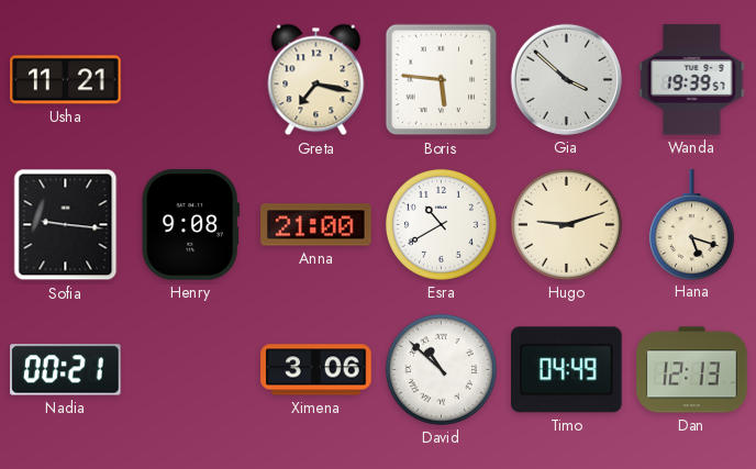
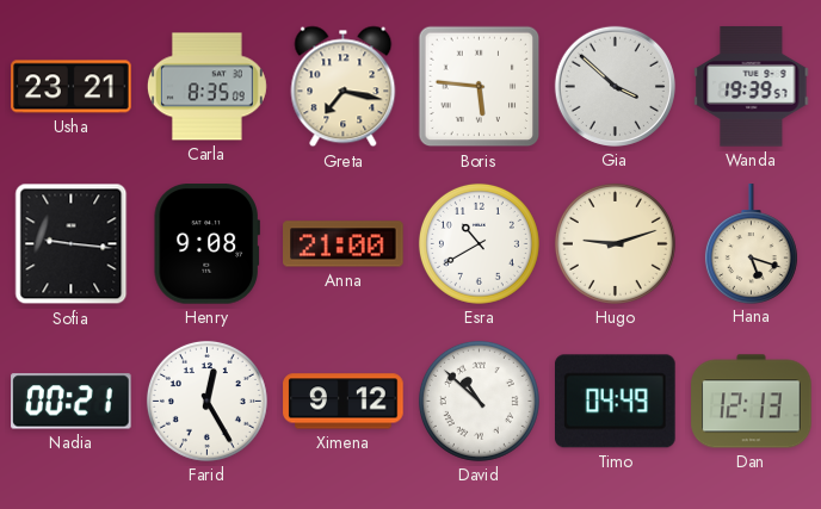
Usha: 11:21 -> 23:21
Carla: none -> 8:35
Farid: none -> 12:25
Ximena: 3:06 -> 9:12
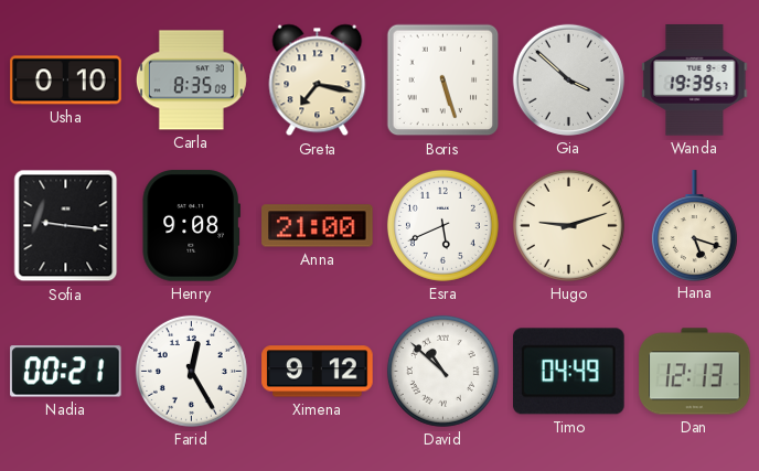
Usha: 23:21 -> 0:10
Boris: 5:46 -> 5:27
Esra: 10:40 -> 5:41
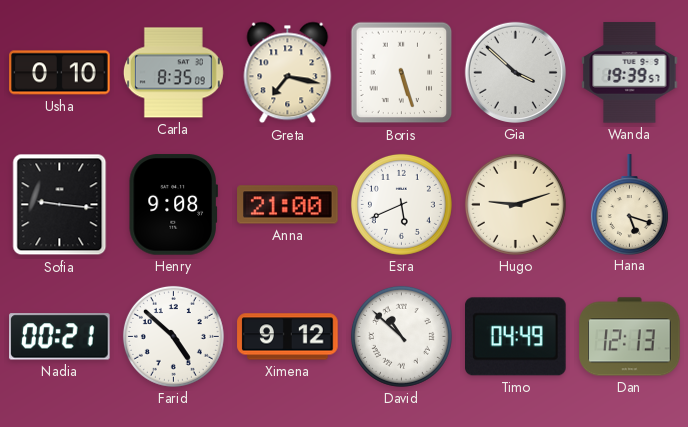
Farid: 12:25 -> 4:52
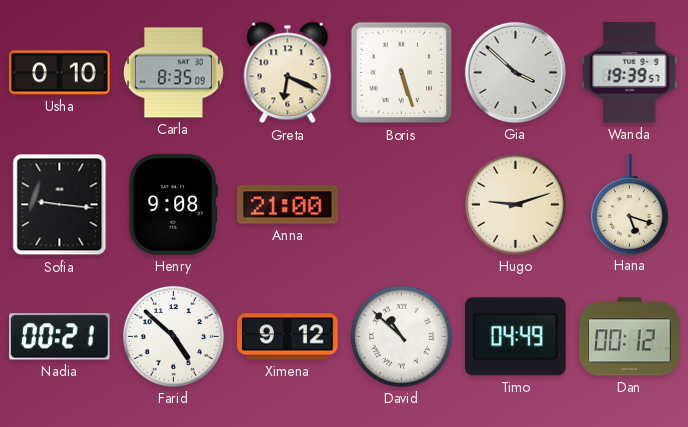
Greta: 7:17 -> 6:19
Esra: 5:41 -> none
Dan: 12:13 -> 00:12
